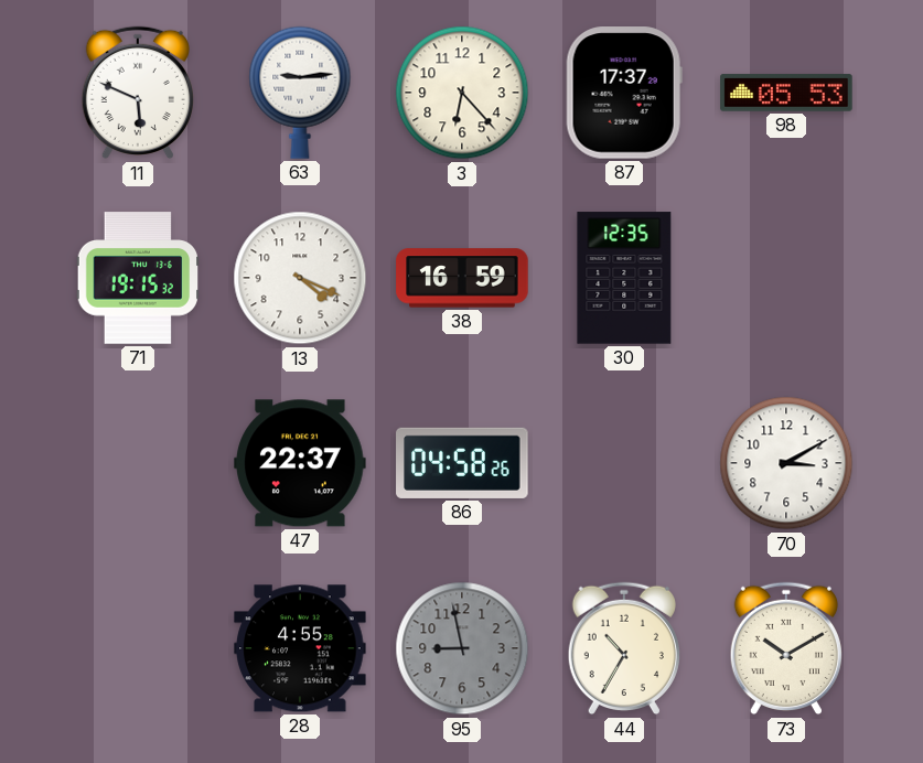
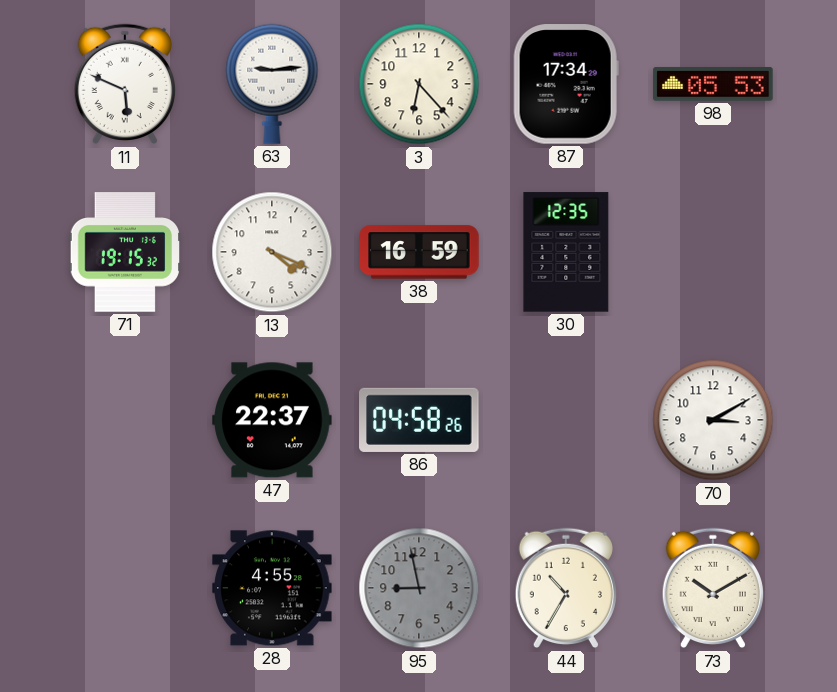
87: 17:37 -> 17:34
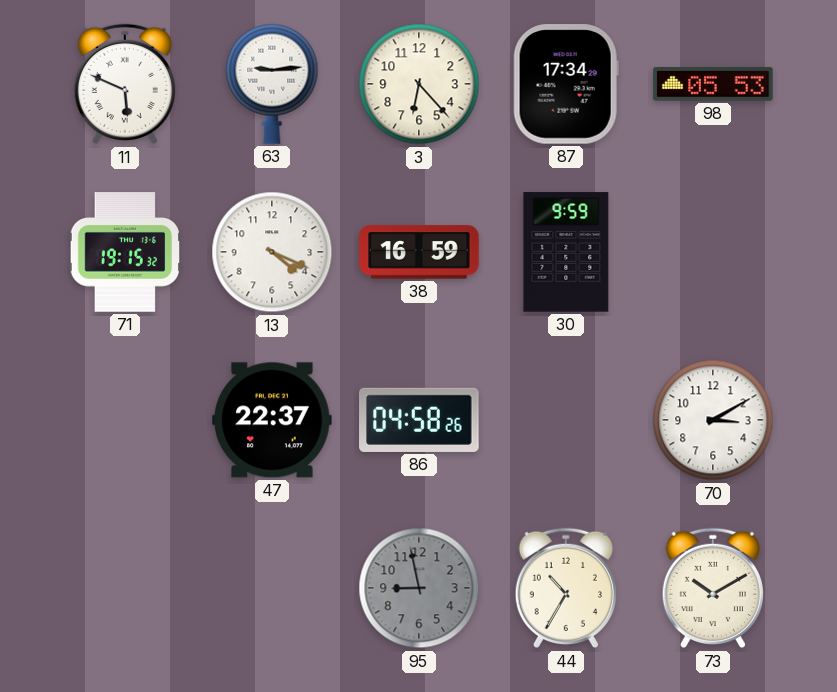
30: 12:35 -> 9:59
28: 4:55 -> none
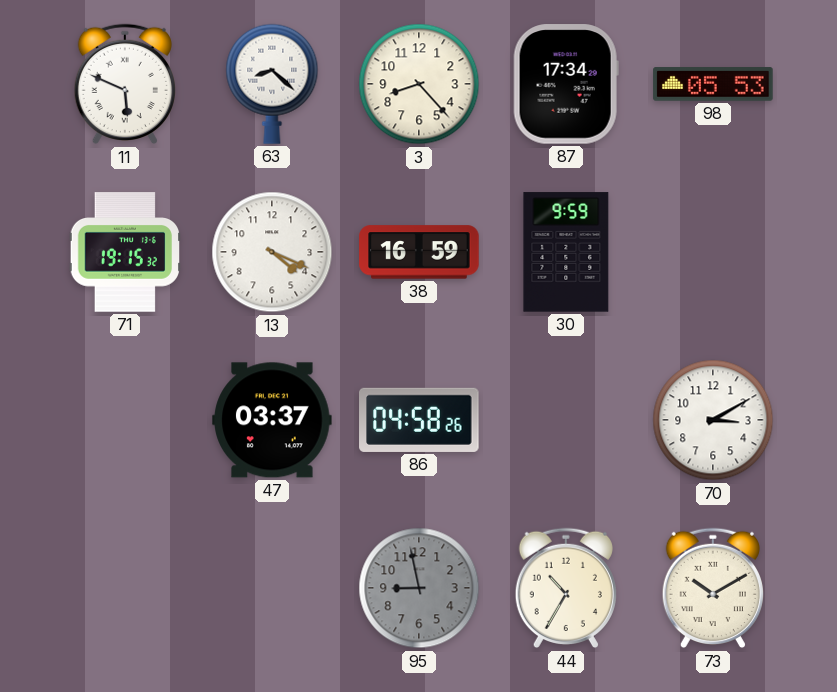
63: 9:14 -> 8:22
3: 6:23 -> 8:23
47: 22:37 -> 03:37
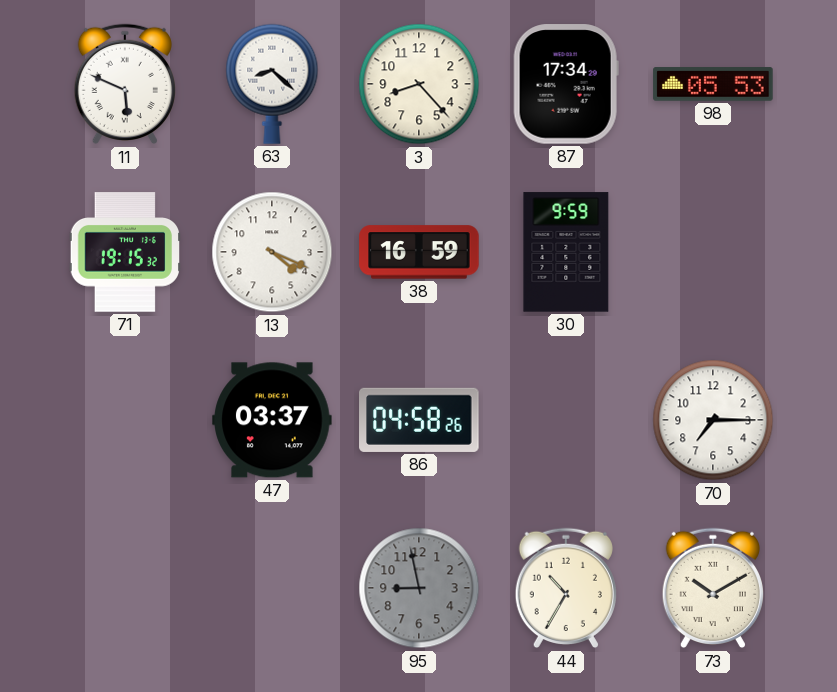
70: 3:10 -> 7:15
